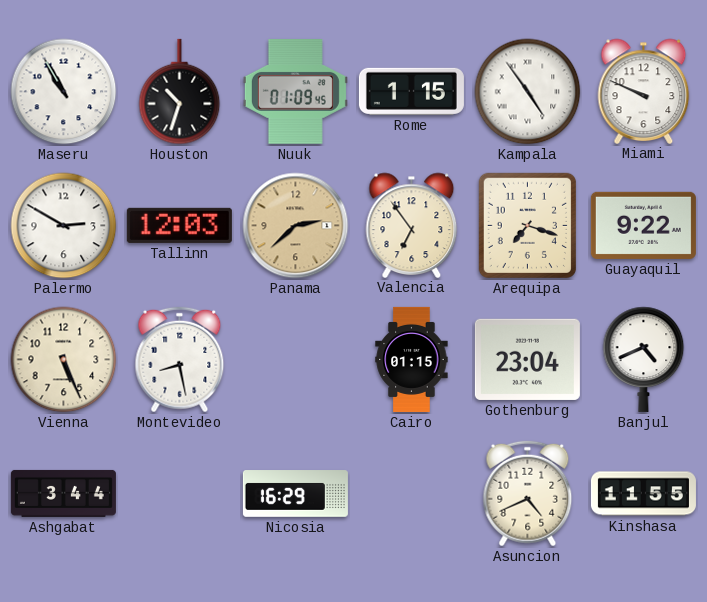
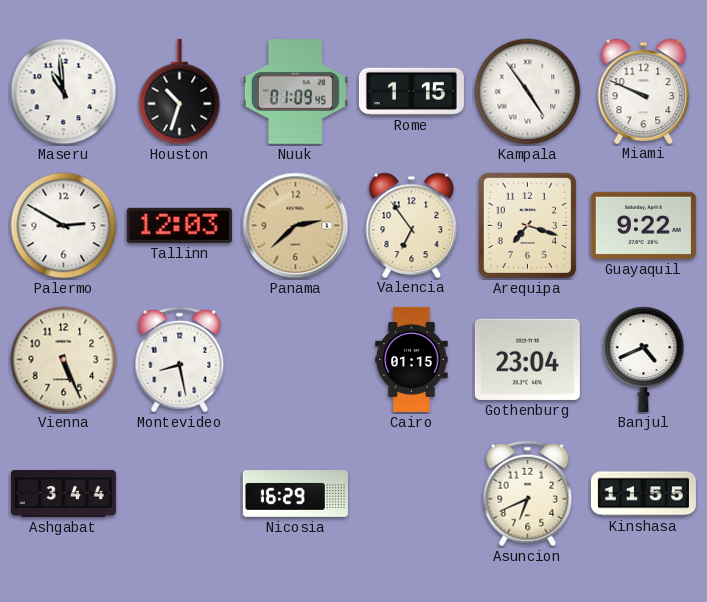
Maseru: 10:55 -> 10:59
Asuncion: 4:41 -> 6:41
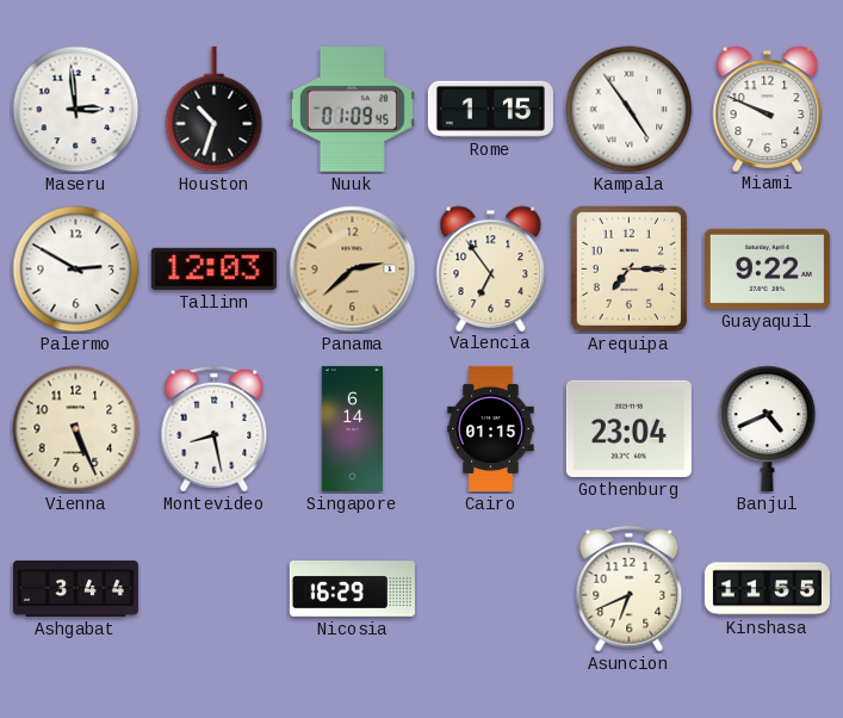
Maseru: 10:59 -> 2:59
Arequipa: 7:18 -> 7:15
Singapore: none -> 6:14
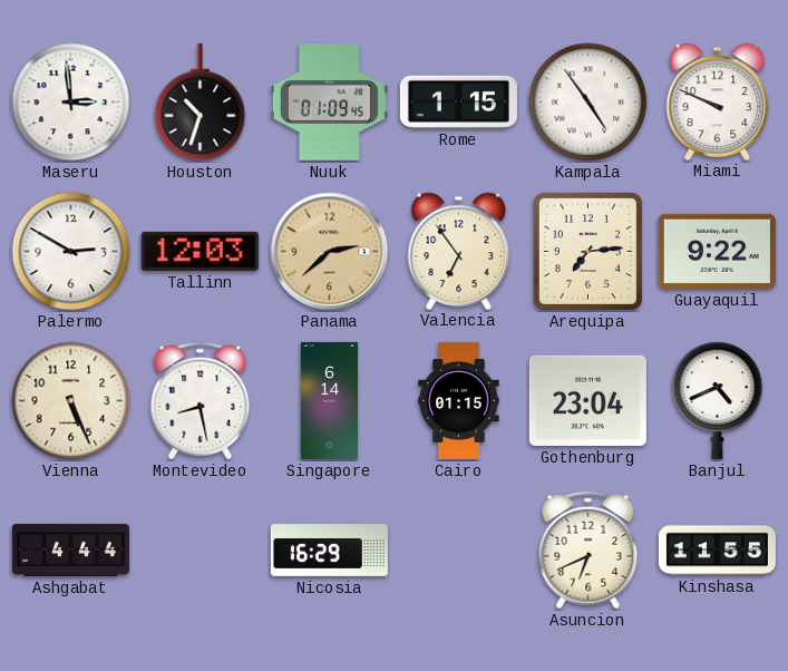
Arequipa: 7:15 -> 7:14
Ashgabat: 3:44 -> 4:44
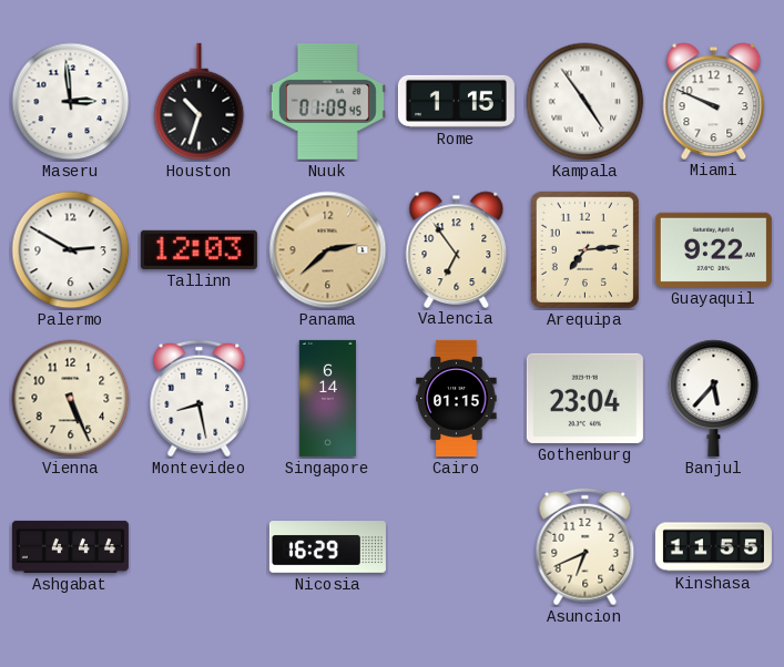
Banjul: 4:41 -> 5:37
